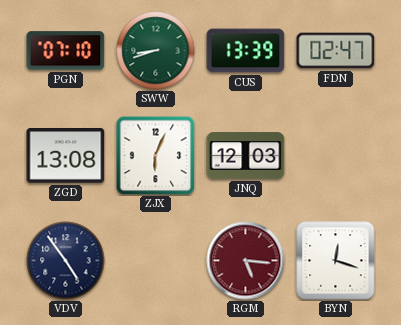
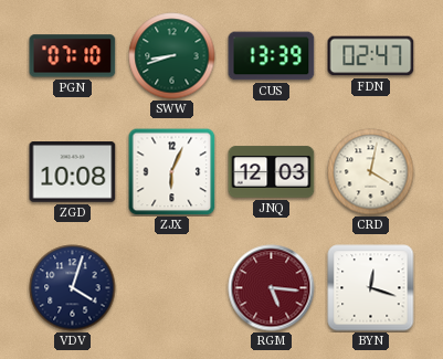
ZGD: 13:08 -> 10:08
CRD: none -> 4:02
VDV: 4:54 -> 4:03
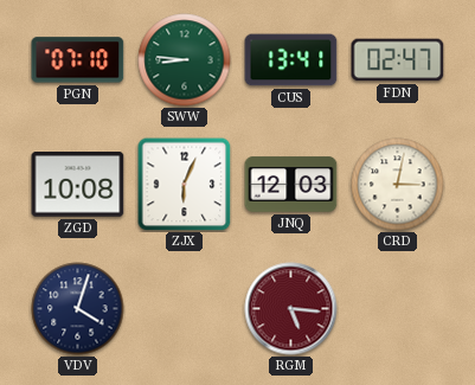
SWW: 8:42 -> 8:46
CUS: 13:39 -> 13:41
CRD: 4:02 -> 3:02
BYN: 12:18 -> none
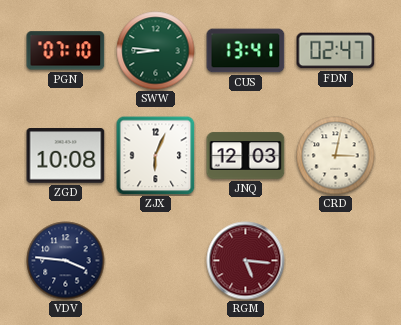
VDV: 4:03 -> 3:46
